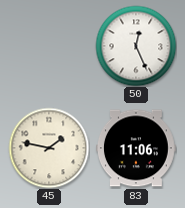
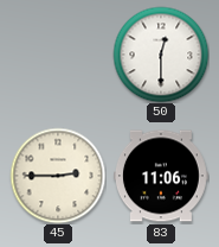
50: 12:26 -> 12:30
45: 1:47 -> 2:45
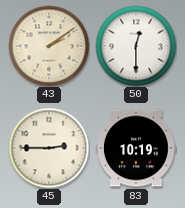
43: none -> 2:09
83: 11:06 -> 10:19
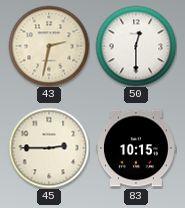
43: 2:09 -> 2:32
83: 10:19 -> 10:15
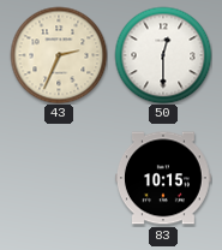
43: 2:32 -> 2:34
45: 2:45 -> none
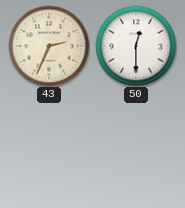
83: 10:15 -> none
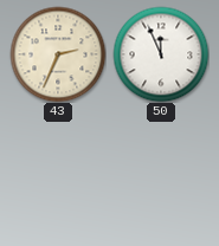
50: 12:30 -> 11:56
